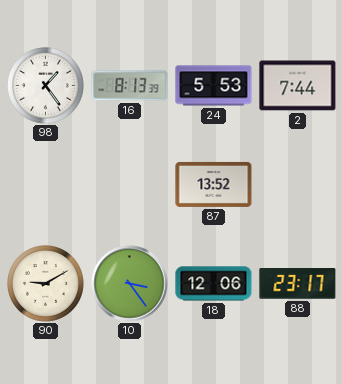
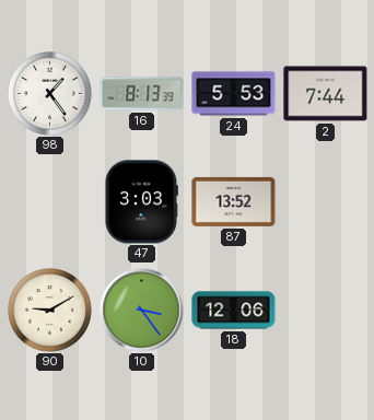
47: none -> 3:03
88: 23:17 -> none
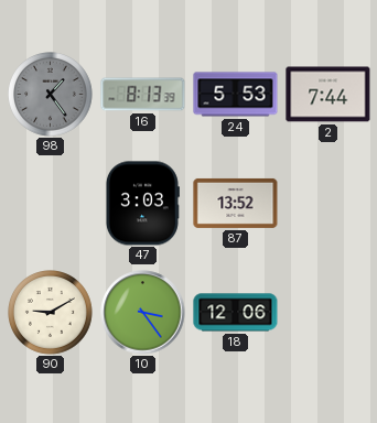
98 dial: white -> grey
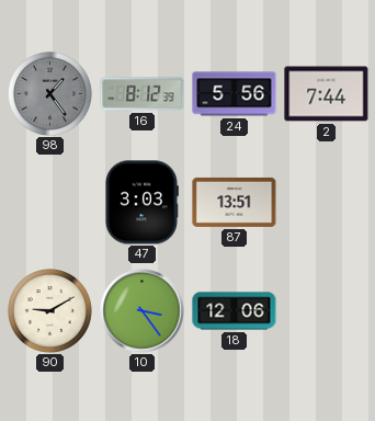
16: 8:13 -> 8:12
24: 5:53 -> 5:56
87: 13:52 -> 13:51
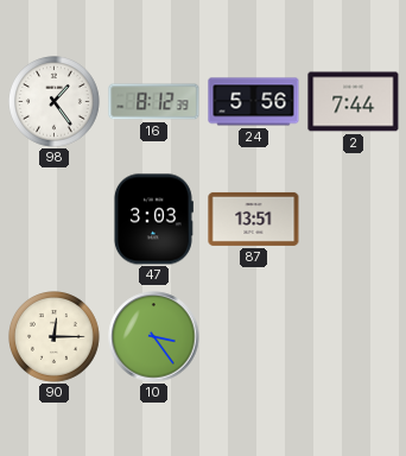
98 dial: grey -> white
90: 9:10 -> 12:15
18: 12:06 -> none
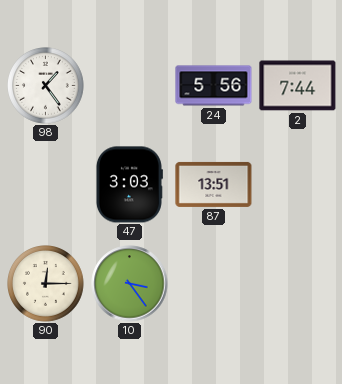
16: 8:12 -> none
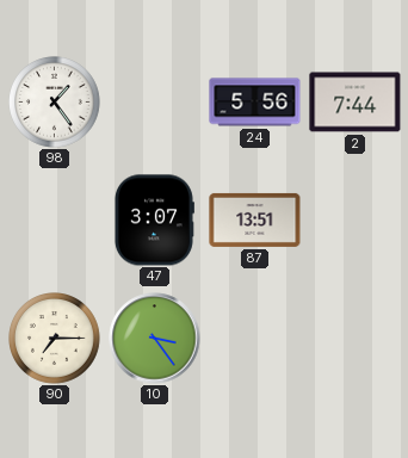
47: 3:03 -> 3:07
90: 12:15 -> 7:15
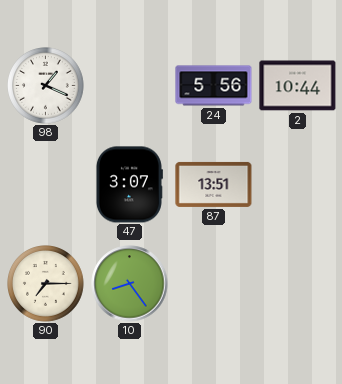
98: 1:24 -> 1:19
2: 7:44 -> 10:44
10: 3:24 -> 8:24
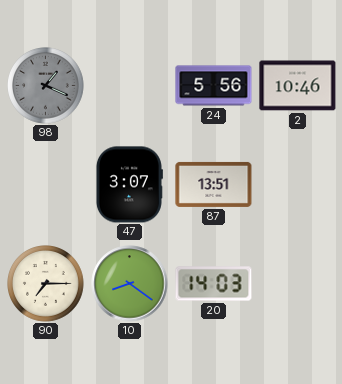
98 dial: white -> grey
2: 10:44 -> 10:46
10: 8:24 -> 8:21
20: none -> 14:03
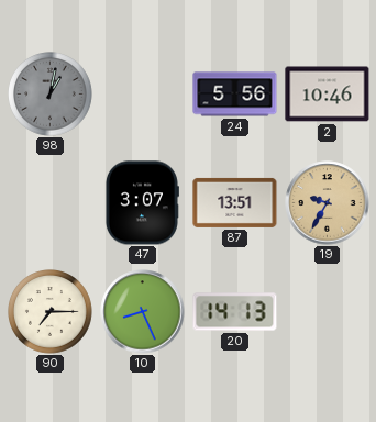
98: 1:19 -> 1:02
19: none -> 9:35
10: 8:21 -> 8:26
20: 14:03 -> 14:13
